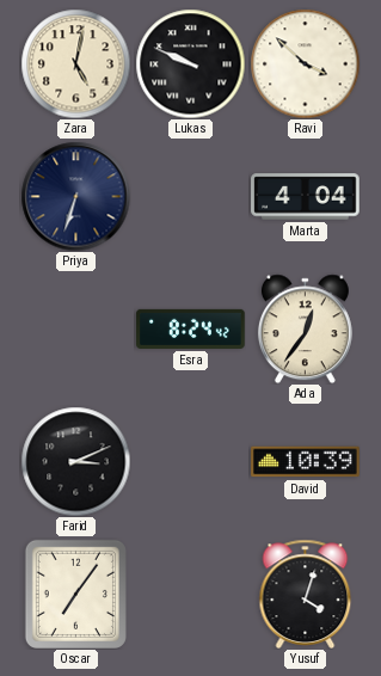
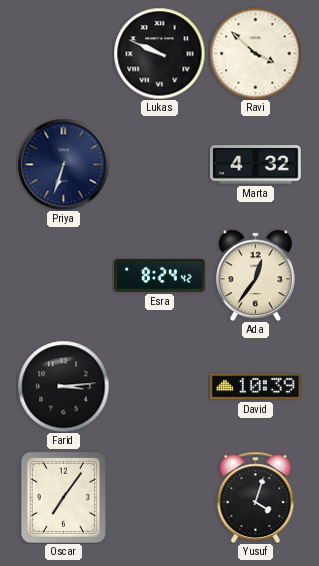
Zara: 5:02 -> none
Marta: 4:04 -> 4:32
Farid: 3:11 -> 3:14
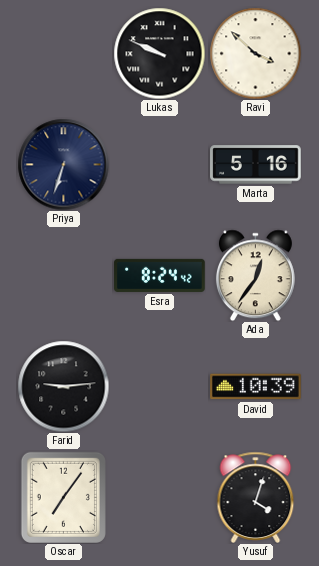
Marta: 4:32 -> 5:16
Farid: 3:14 -> 9:14
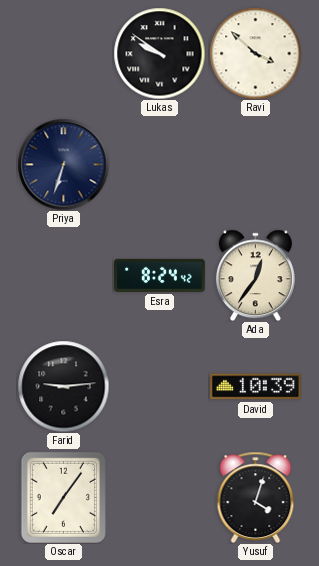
Lukas: 9:49 -> 9:51
Marta: 5:16 -> none
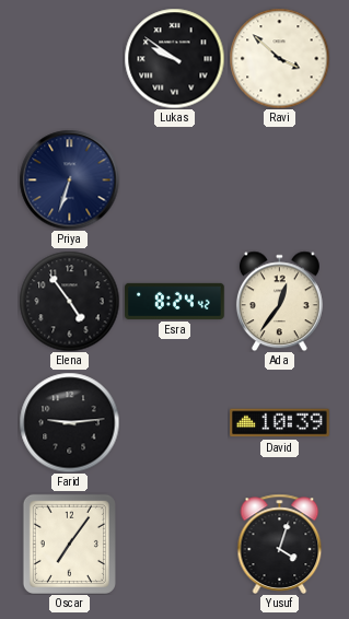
Elena: none -> 4:54
